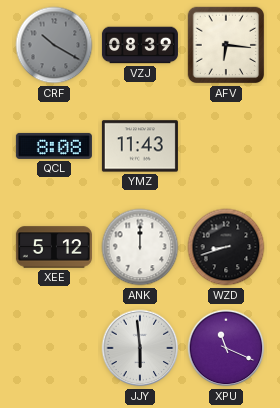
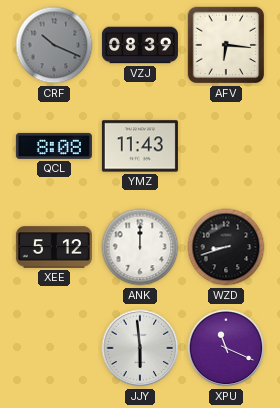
CRF: 10:20 -> 10:19
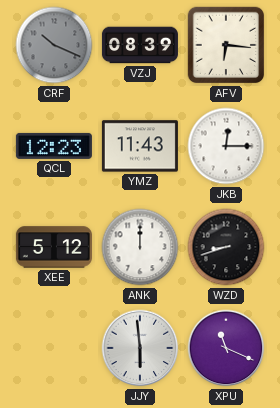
QCL: 8:08 -> 12:23
JKB: none -> 12:15
